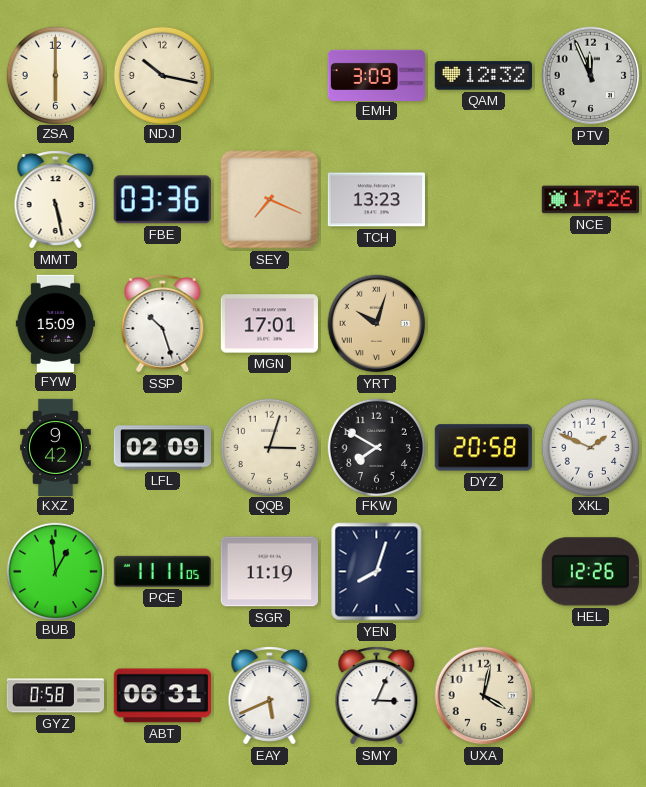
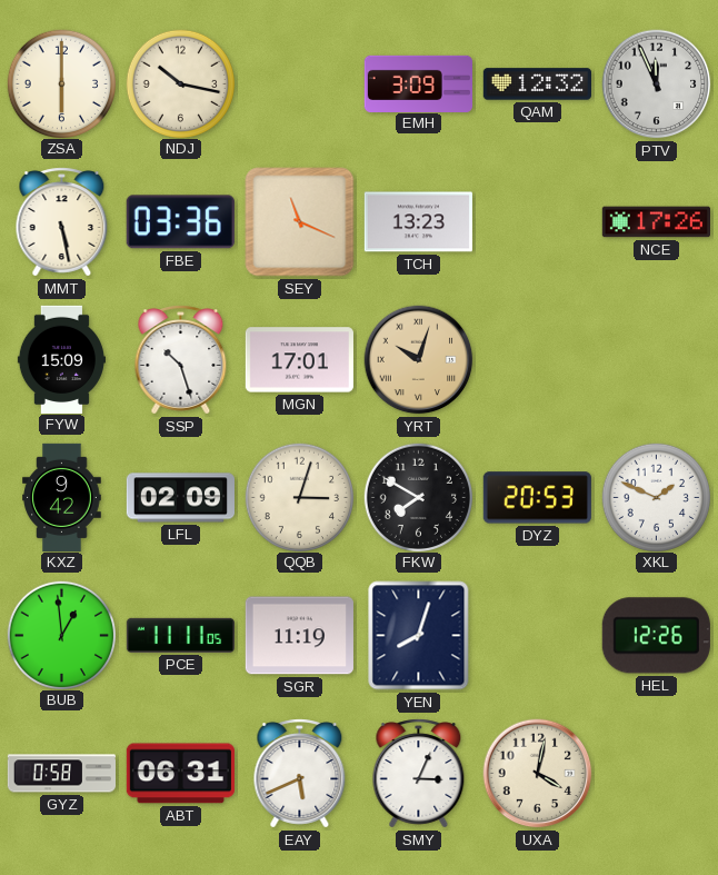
SEY: 7:19 -> 11:19
DYZ: 20:58 -> 20:53
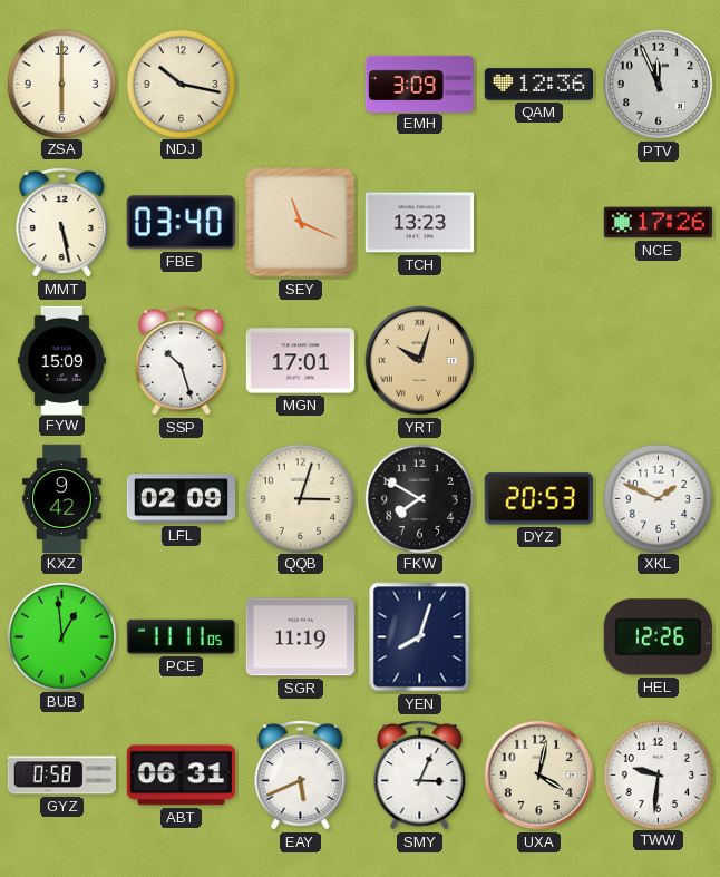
QAM: 12:32 -> 12:36
FBE: 03:36 -> 03:40
TWW: none -> 9:31
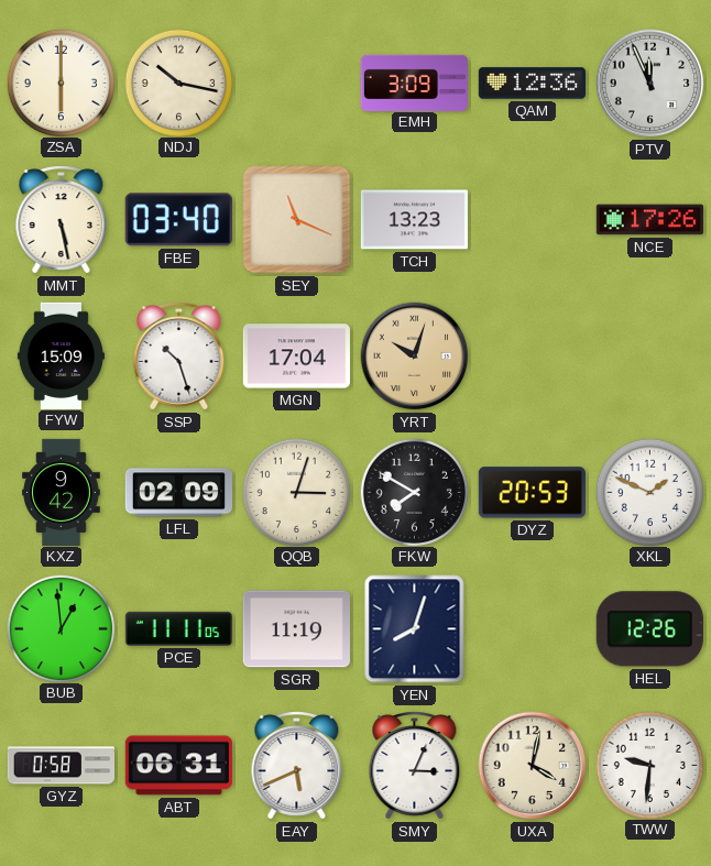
MGN: 17:01 -> 17:04
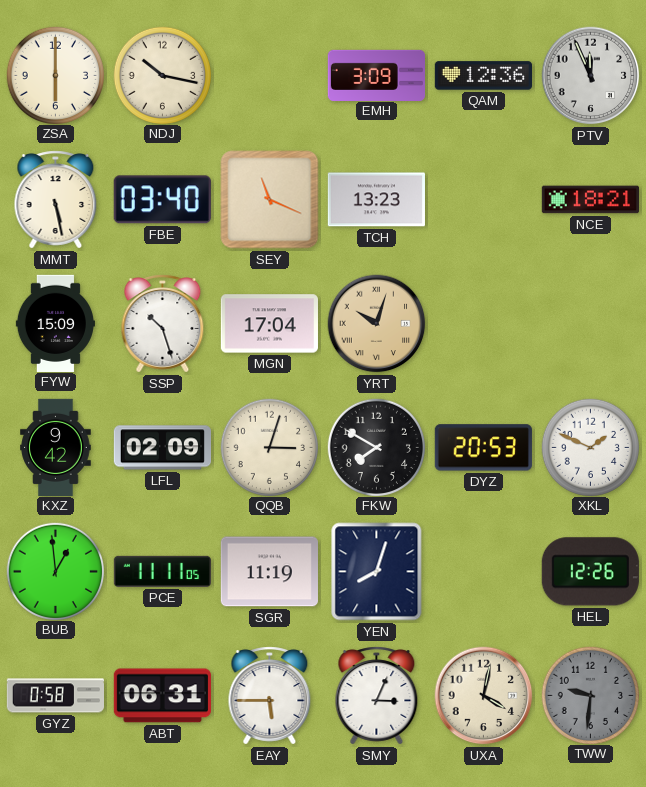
NCE: 17:26 -> 18:21
EAY: 5:41 -> 5:45
TWW dial: white -> grey
